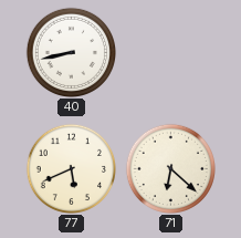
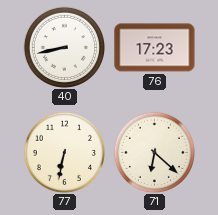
76: none -> 17:23
77: 5:41 -> 6:32
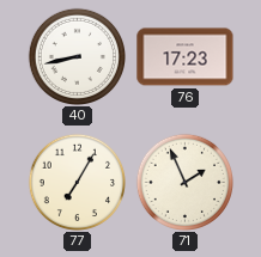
77: 6:32 -> 7:05
71: 6:22 -> 1:56
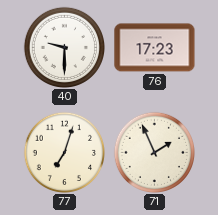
40: 8:43 -> 9:30
77: 7:05 -> 7:03
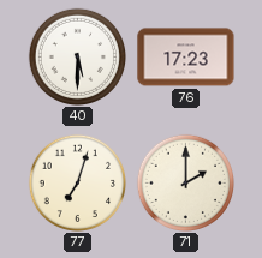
40: 9:30 -> 5:30
71: 1:56 -> 2:00
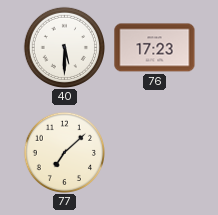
77: 7:03 -> 7:08
71: 2:00 -> none
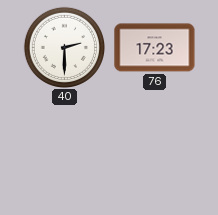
40: 5:30 -> 2:30
77: 7:08 -> none
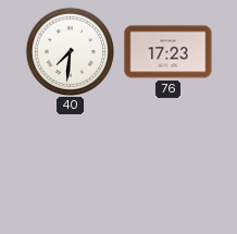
40: 2:30 -> 7:31
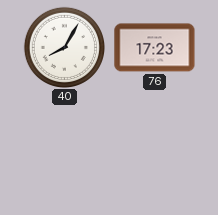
40: 7:31 -> 8:05
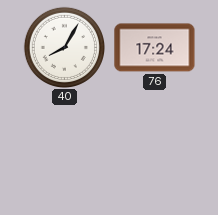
76: 17:23 -> 17:24
